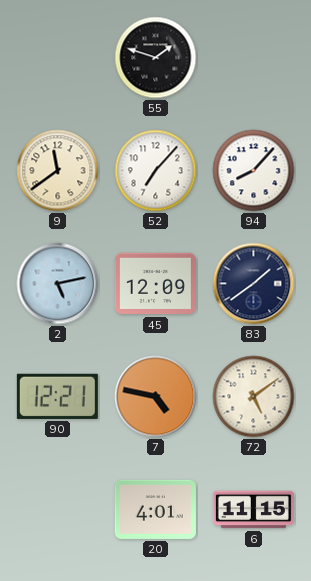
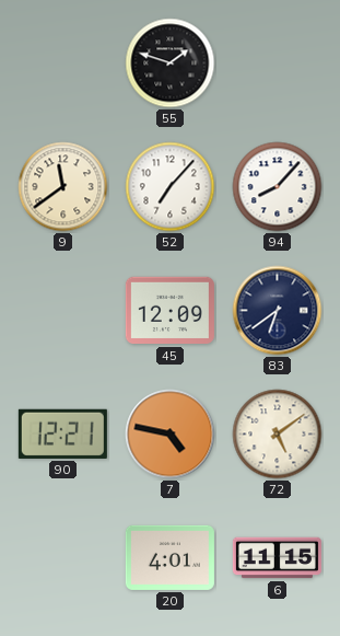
2: 5:13 -> none
83: 1:39 -> 6:39
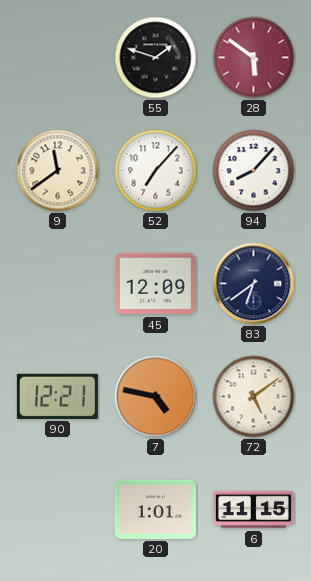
28: none -> 5:51
20: 4:01 -> 1:01
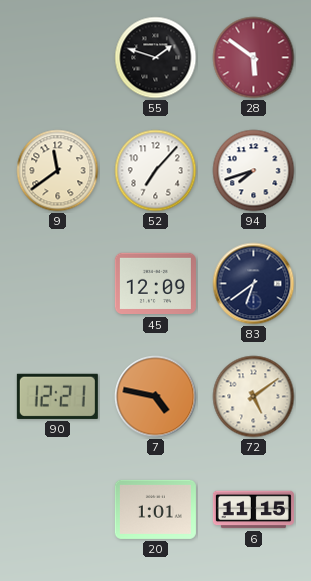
94: 8:07 -> 7:42
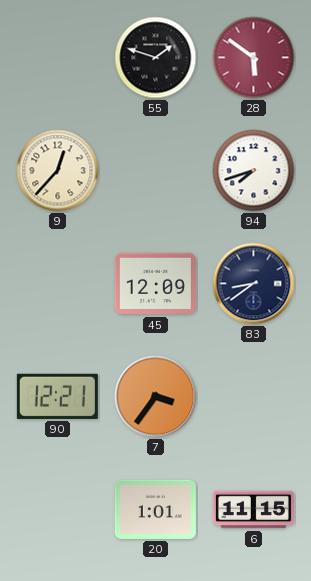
9: 11:39 -> 12:37
52: 7:07 -> none
83: 6:39 -> 8:39
7: 4:47 -> 3:36
72: 5:09 -> none
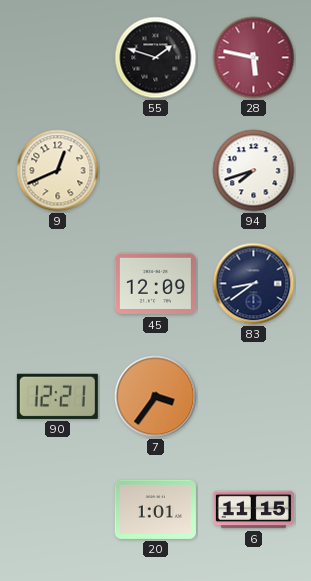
28: 5:51 -> 5:47
9: 12:37 -> 12:41
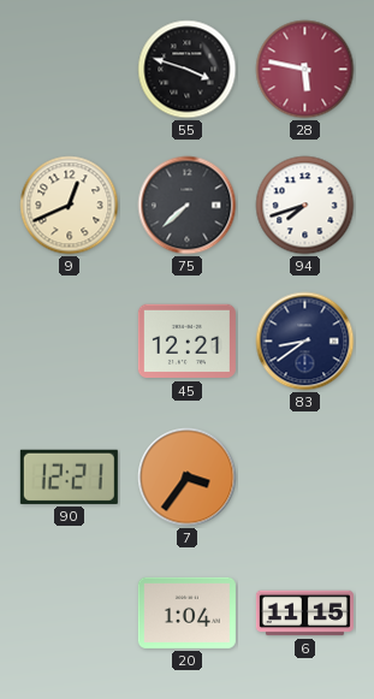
55: 1:48 -> 3:48
75: none -> 7:38
45: 12:09 -> 12:21
20: 1:01 -> 1:04
